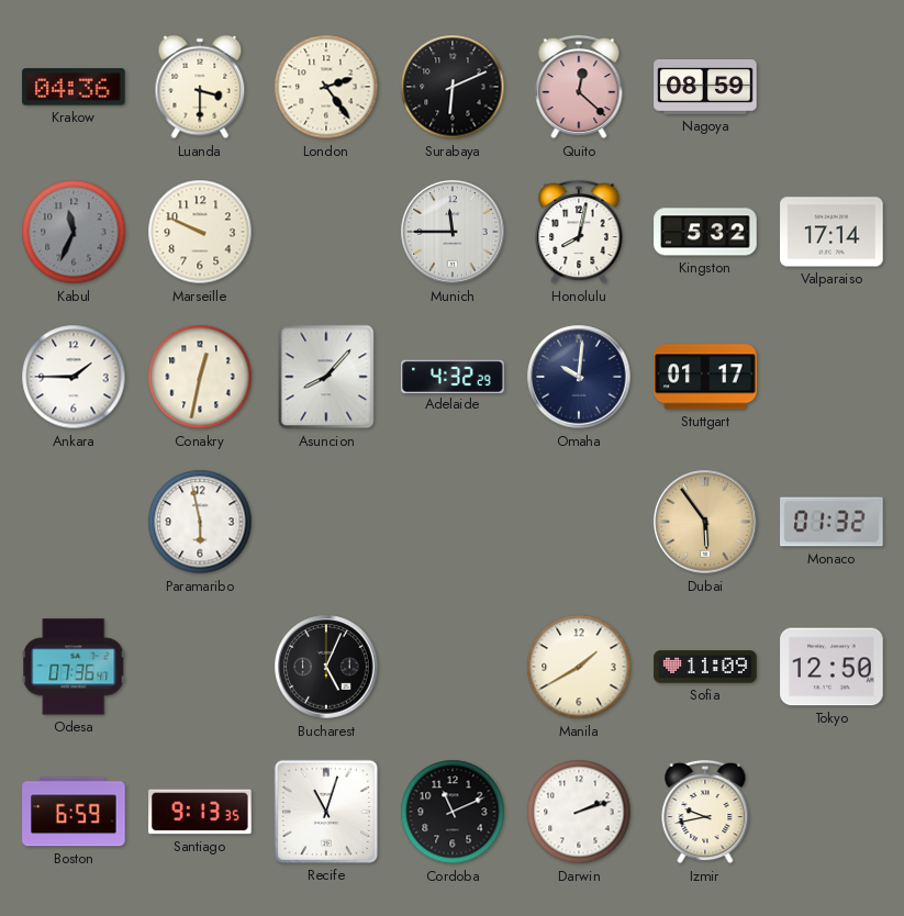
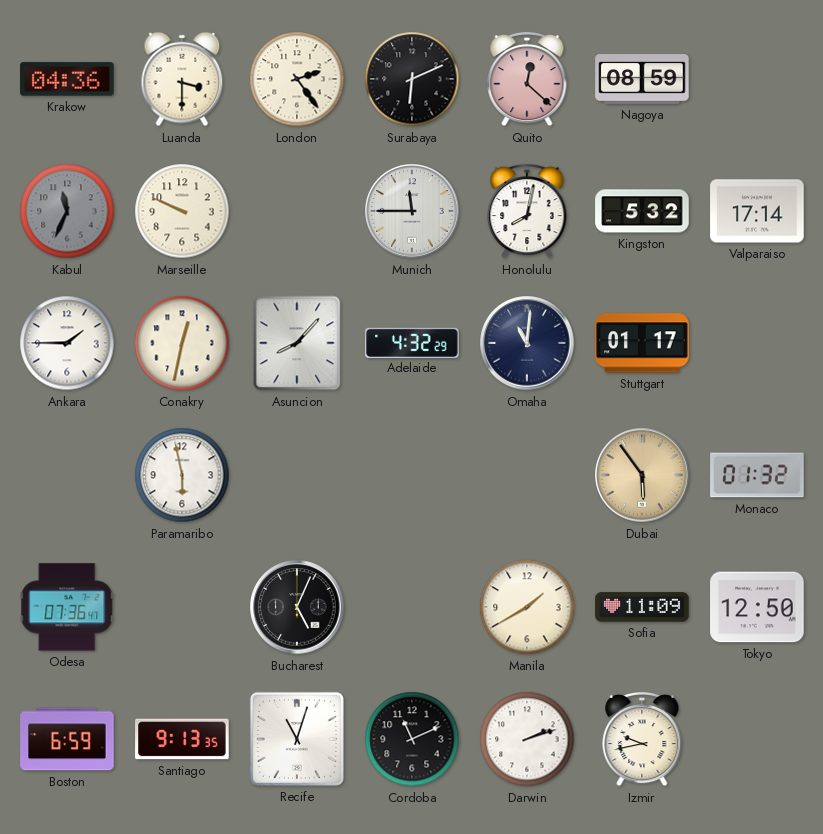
Omaha: 10:01 -> 11:01
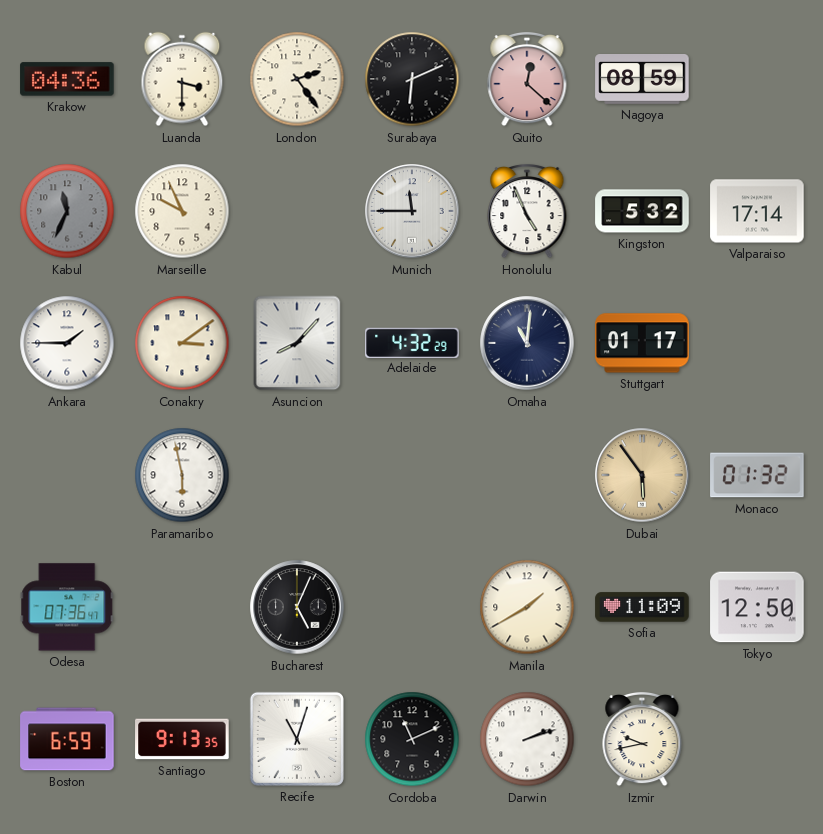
Marseille: 9:49 -> 9:56
Honolulu: 8:02 -> 4:56
Conakry: 12:32 -> 3:09
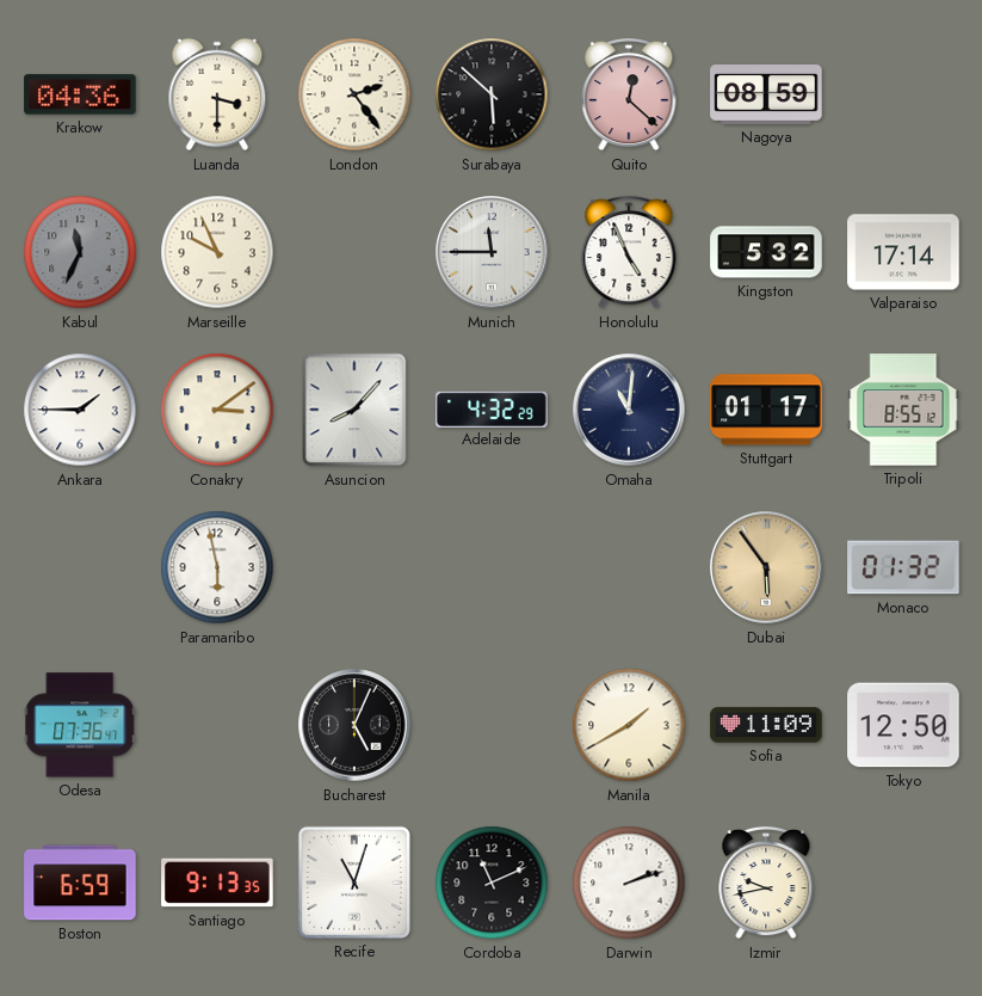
Surabaya: 6:11 -> 5:52
Tripoli: none -> 8:55
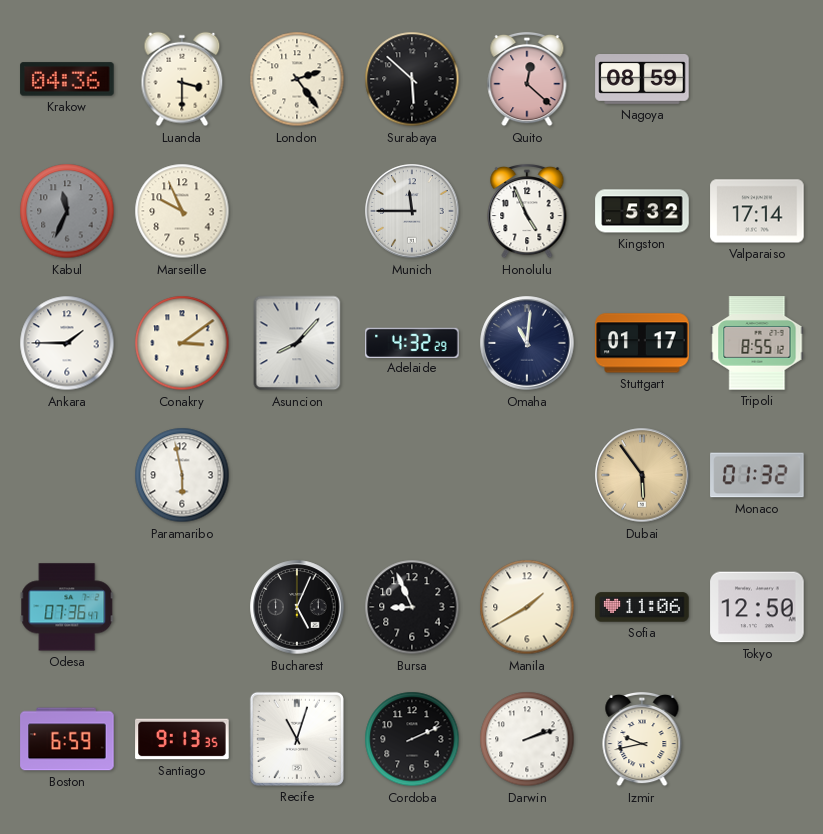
Bursa: none -> 8:56
Sofia: 11:09 -> 11:06
Cordoba: 11:11 -> 2:11
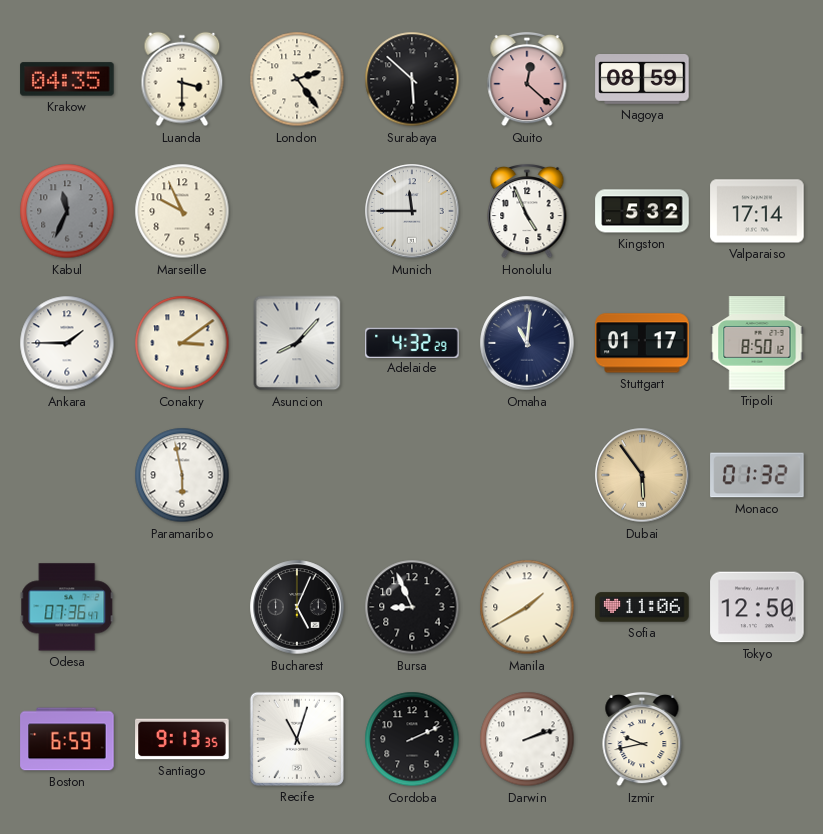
Krakow: 04:36 -> 04:35
Tripoli: 8:55 -> 8:50
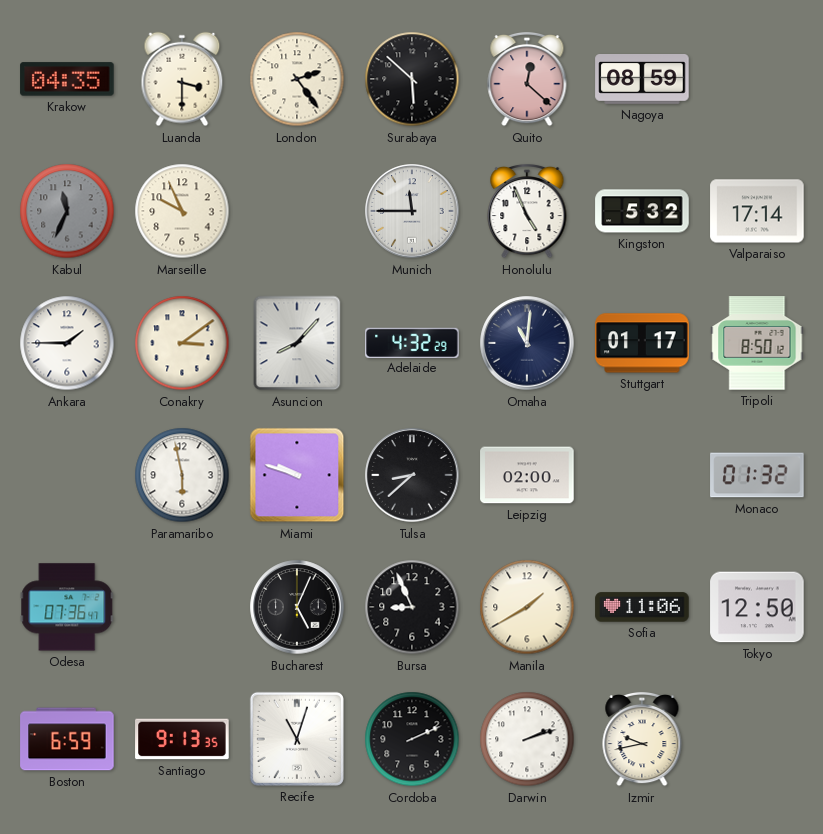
Miami: none -> 9:48
Tulsa: none -> 8:38
Leipzig: none -> 02:00
Dubai: 5:54 -> none
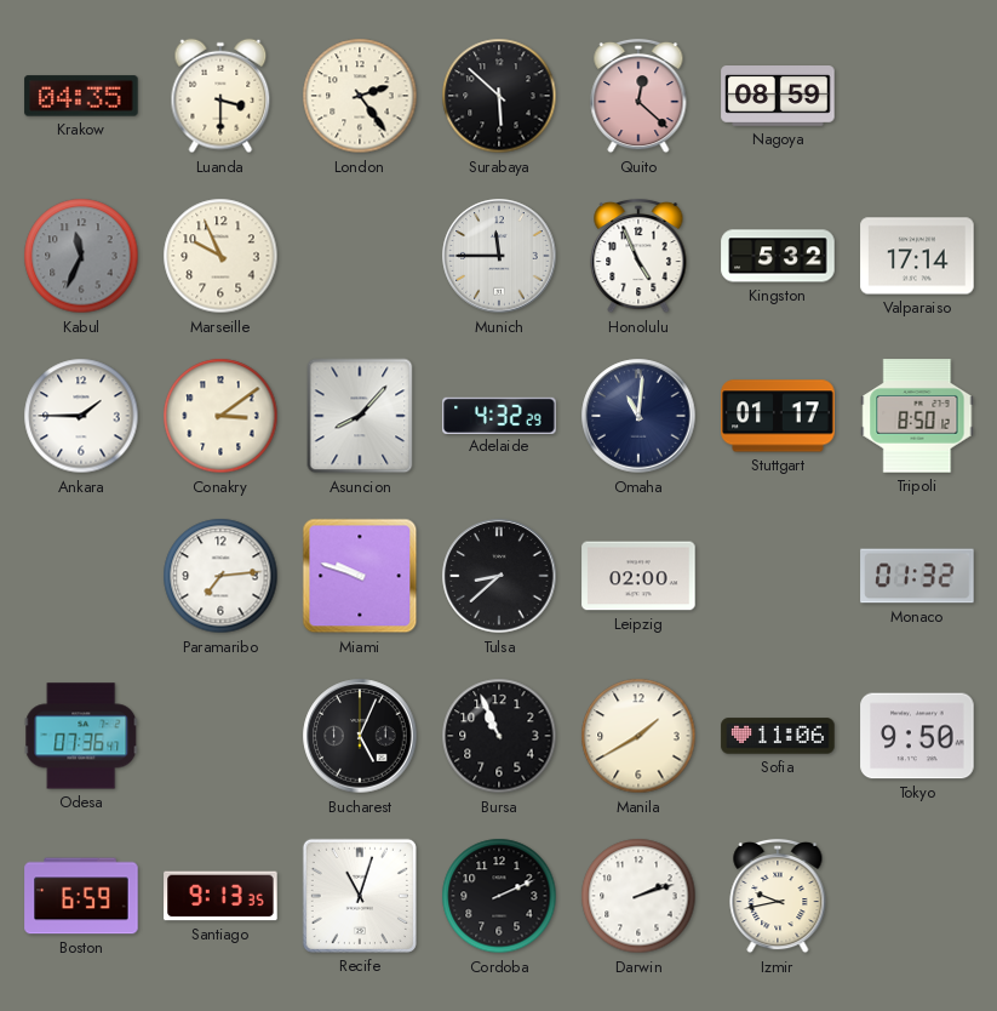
Paramaribo: 5:58 -> 7:14
Bursa: 8:56 -> 10:56
Tokyo: 12:50 -> 9:50
